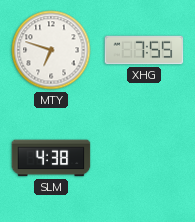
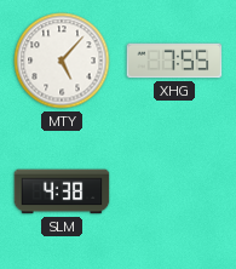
MTY: 6:48 -> 5:07
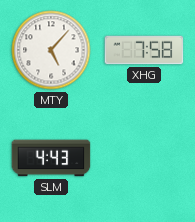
XHG: 7:55 -> 7:58
SLM: 4:38 -> 4:43
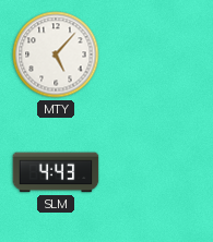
XHG: 7:58 -> none
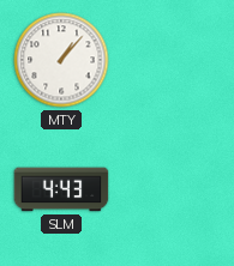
MTY: 5:07 -> 1:07
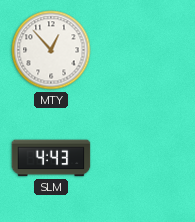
MTY: 1:07 -> 12:53
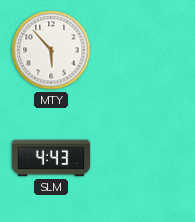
MTY: 12:53 -> 5:53
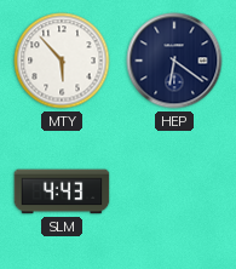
HEP: none -> 6:21
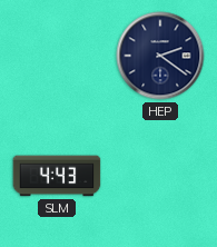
MTY: 5:53 -> none
HEP: 6:21 -> 2:21
